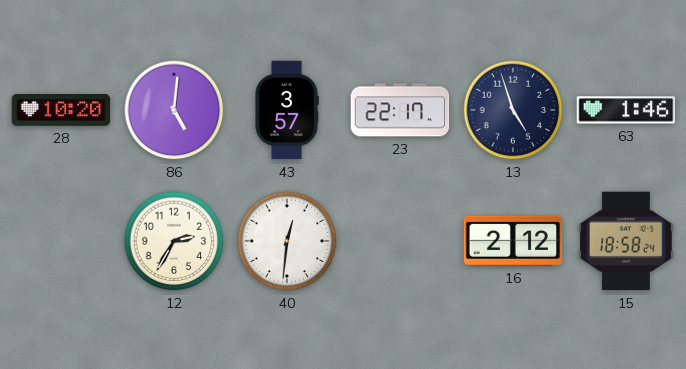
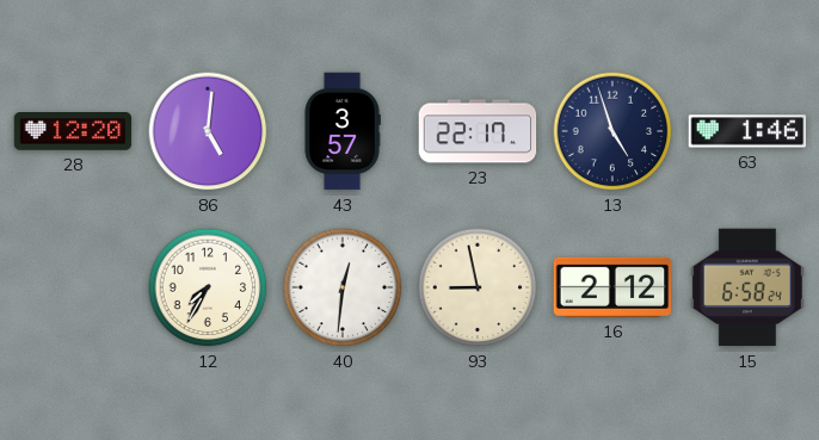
28: 10:20 -> 12:20
12: 2:35 -> 7:35
93: none -> 8:58
15: 18:58 -> 6:58
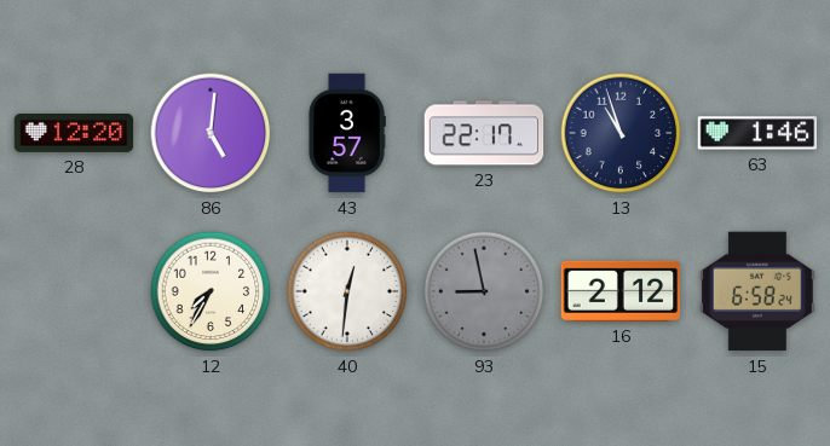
13: 4:57 -> 10:57
93 dial: cream -> grey
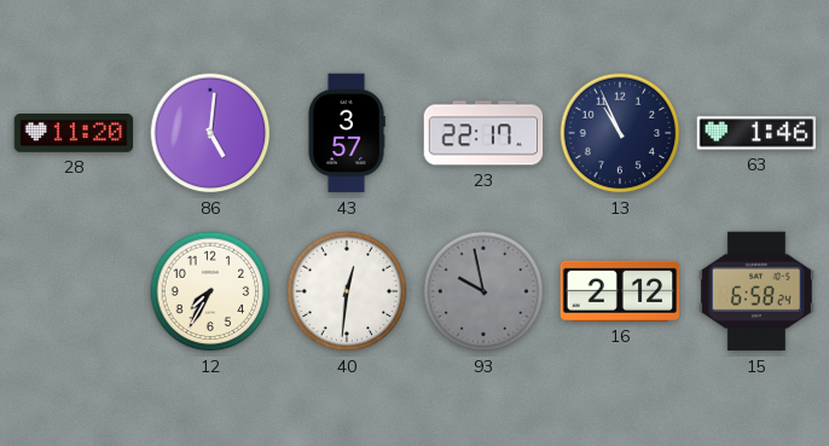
28: 12:20 -> 11:20
13: 10:57 -> 10:56
93: 8:58 -> 9:58
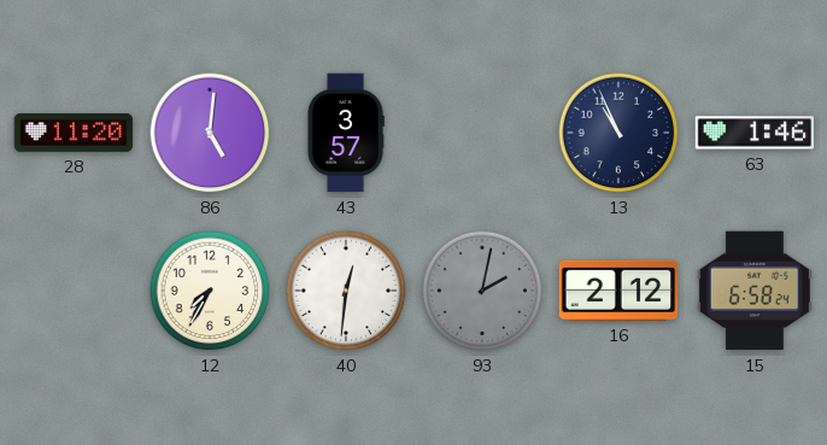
23: 22:17 -> none
93: 9:58 -> 2:02
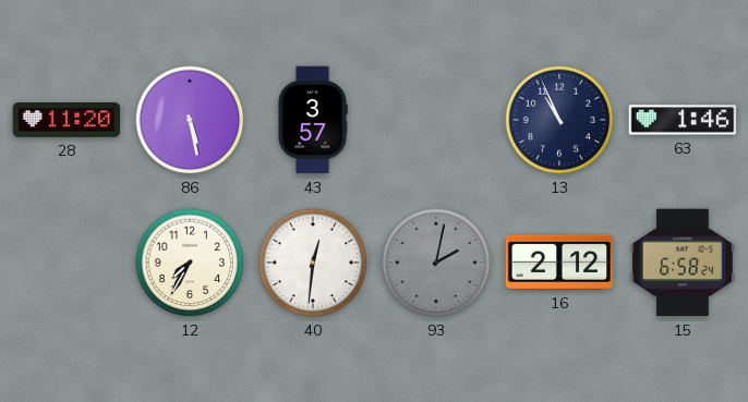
86: 5:01 -> 5:28
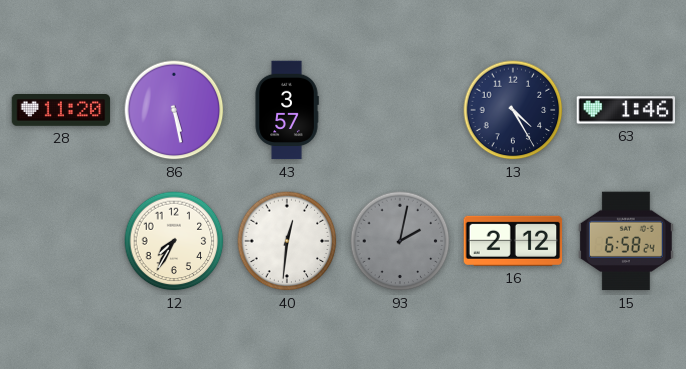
13: 10:56 -> 4:25
